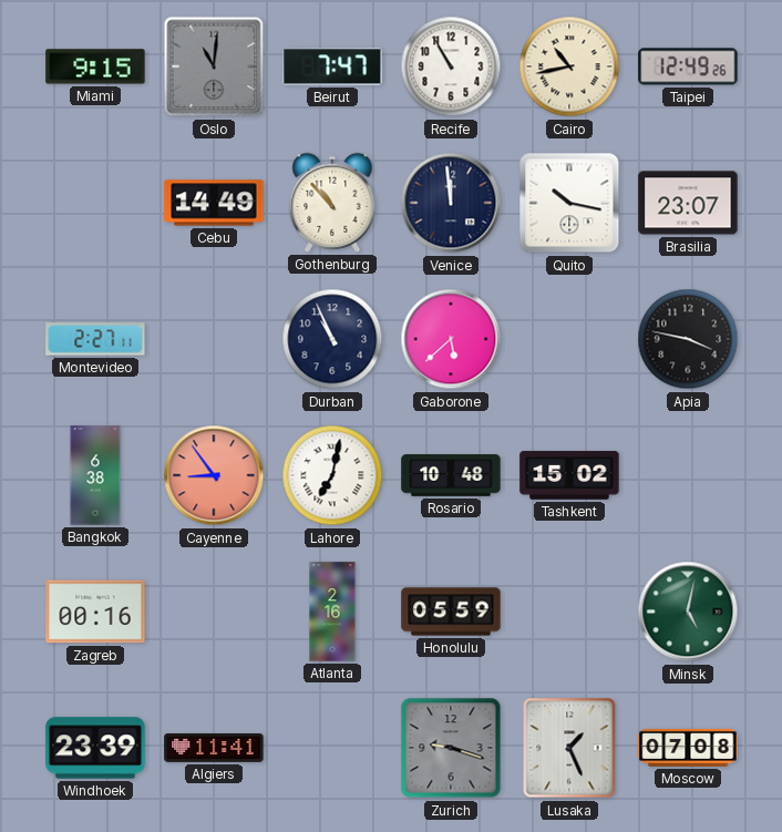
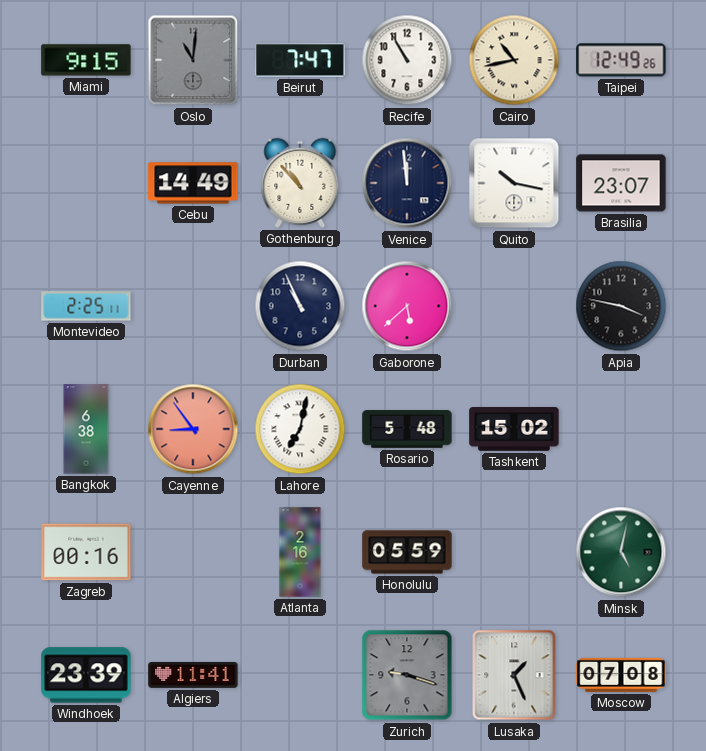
Montevideo: 2:27 -> 2:25
Rosario: 10:48 -> 5:48
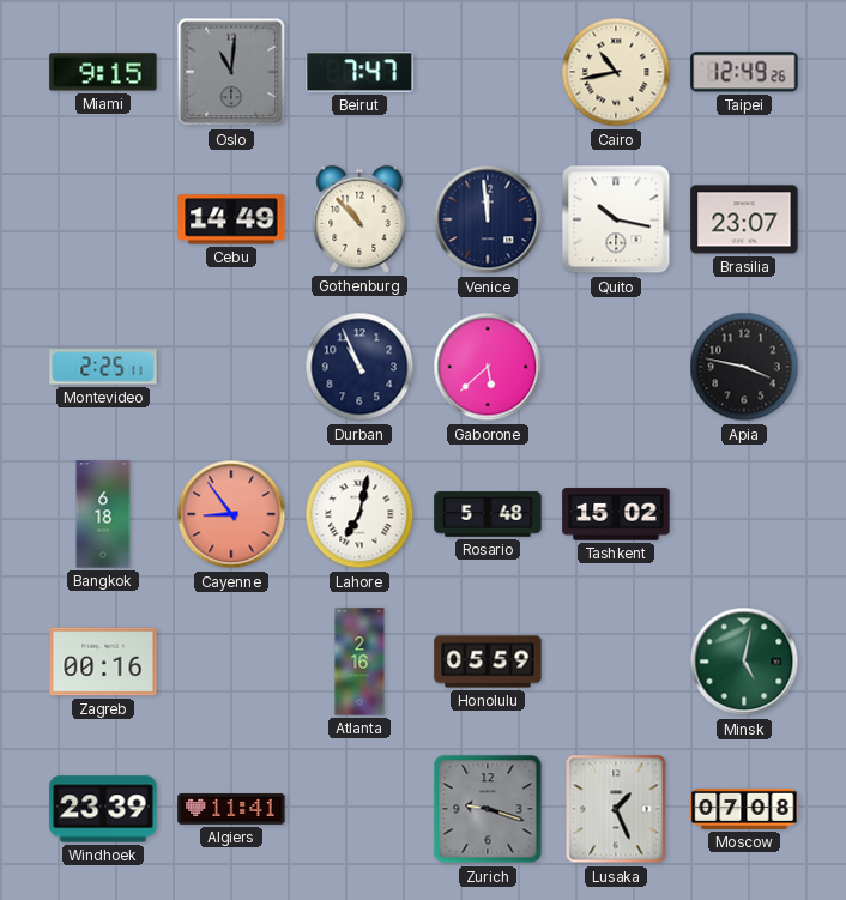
Recife: 10:55 -> none
Bangkok: 6:38 -> 6:18
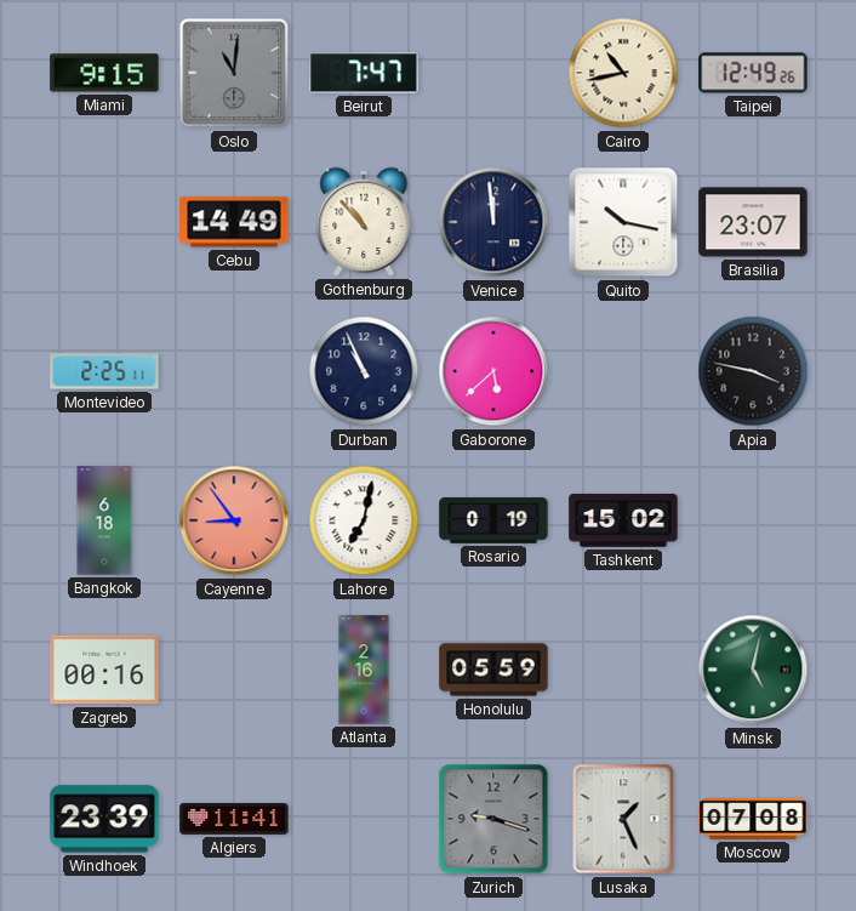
Rosario: 5:48 -> 0:19
